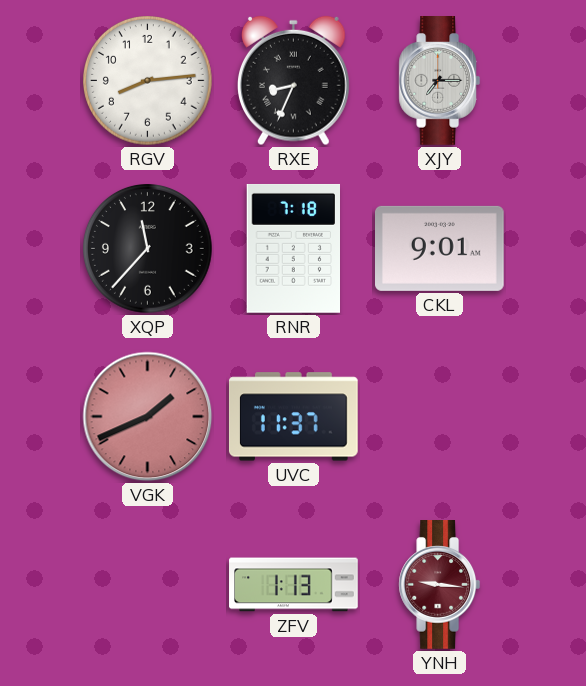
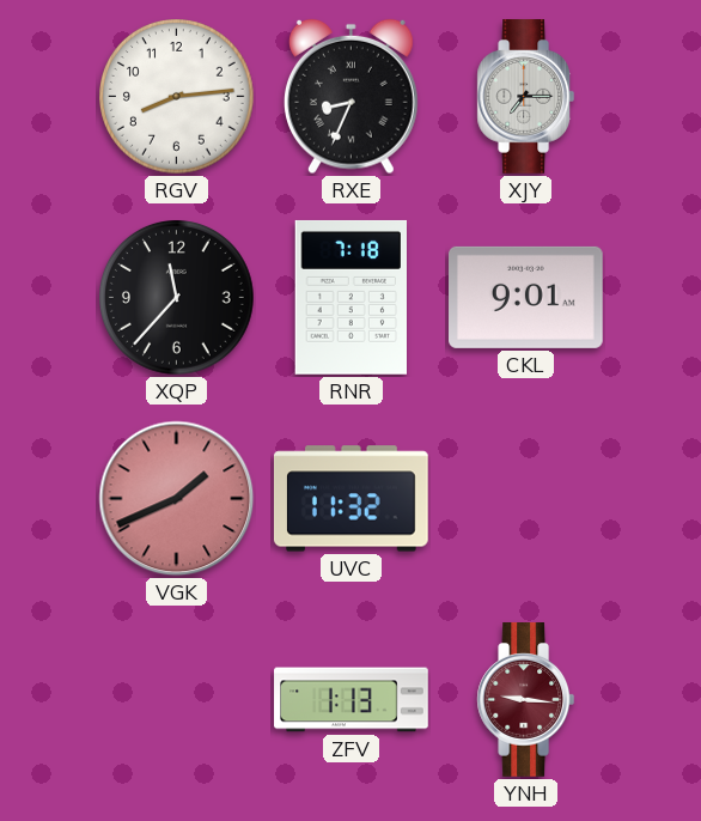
UVC: 11:37 -> 11:32
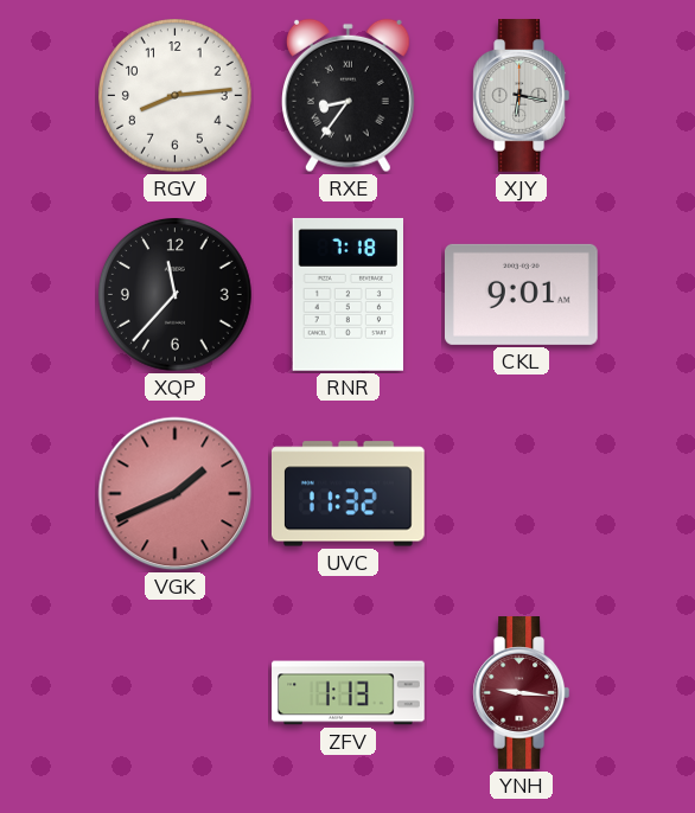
RXE: 8:34 -> 8:36
XJY: 7:15 -> 6:17
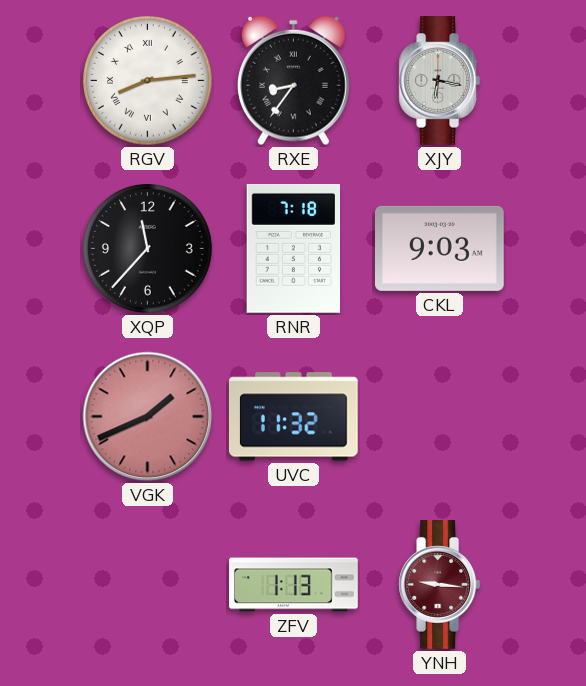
RGV numerals: Arabic -> Roman
CKL: 9:01 -> 9:03
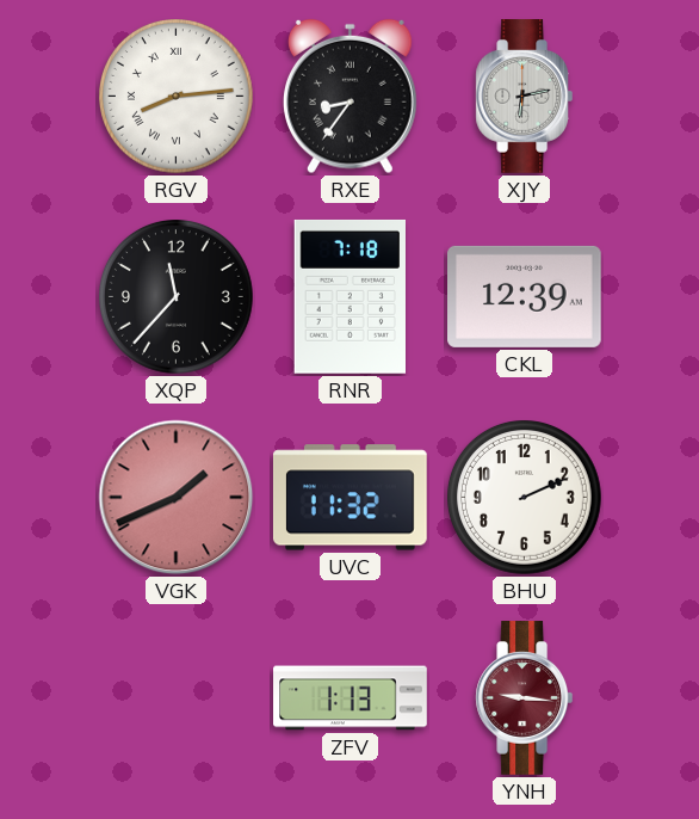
XJY: 6:17 -> 6:13
CKL: 9:03 -> 12:39
BHU: none -> 2:11
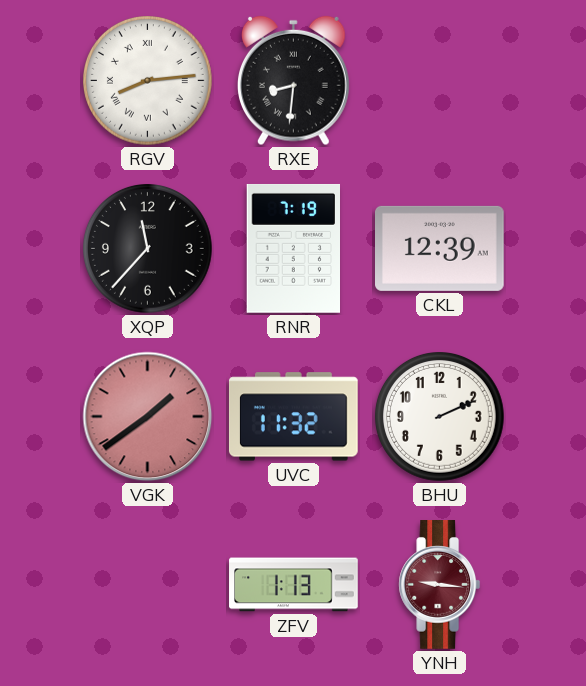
RXE: 8:36 -> 8:31
XJY: 6:13 -> none
RNR: 7:18 -> 7:19
VGK: 1:41 -> 1:39
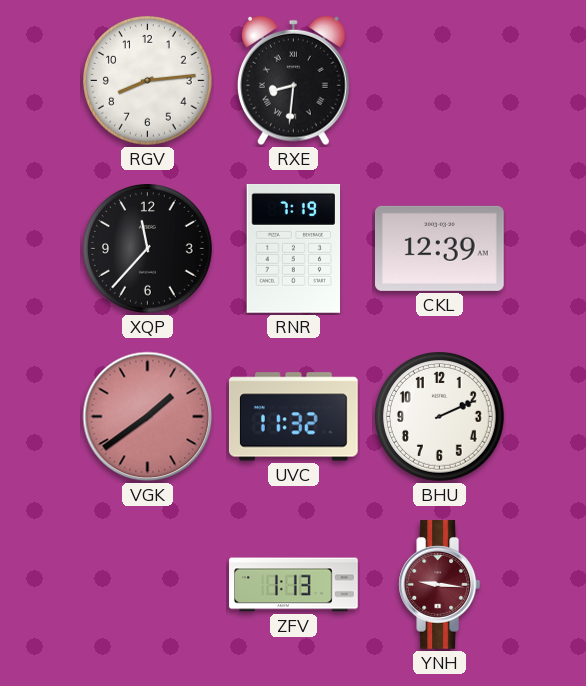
RGV numerals: Roman -> Arabic
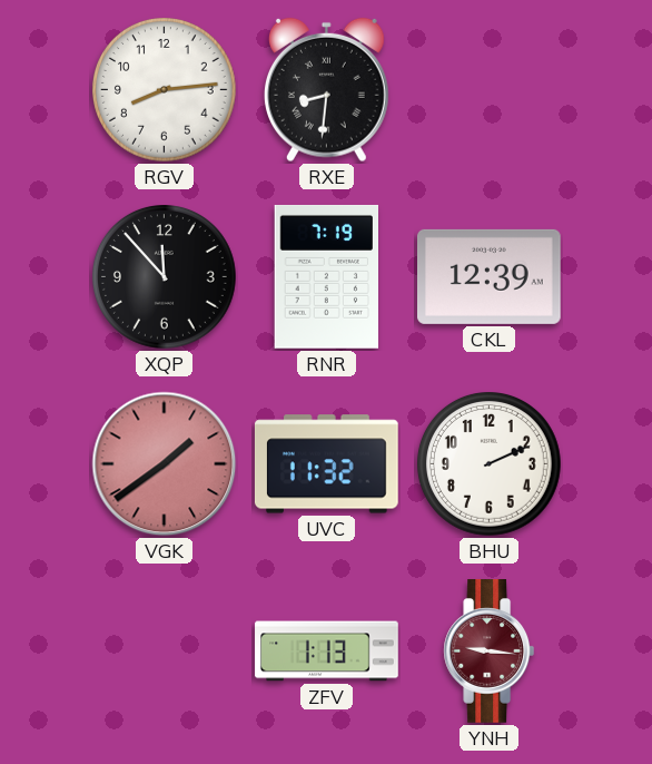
XQP: 11:37 -> 11:53
